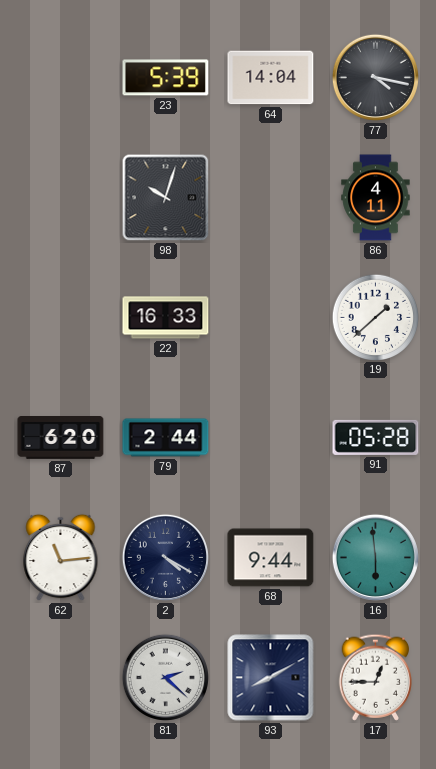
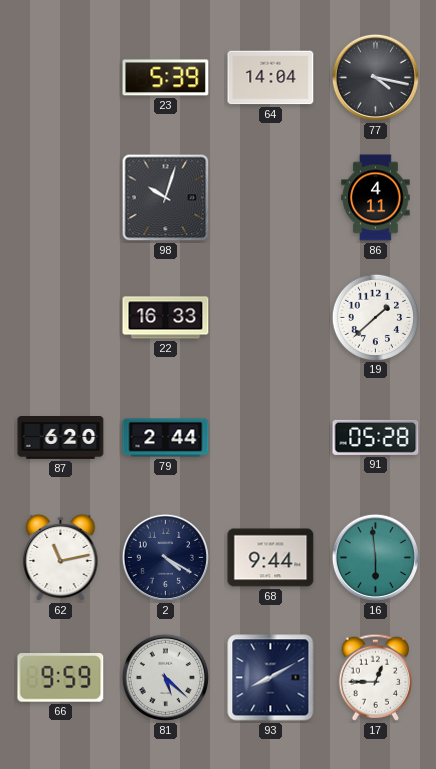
62: 11:14 -> 11:13
66: none -> 9:59
81: 2:22 -> 5:22
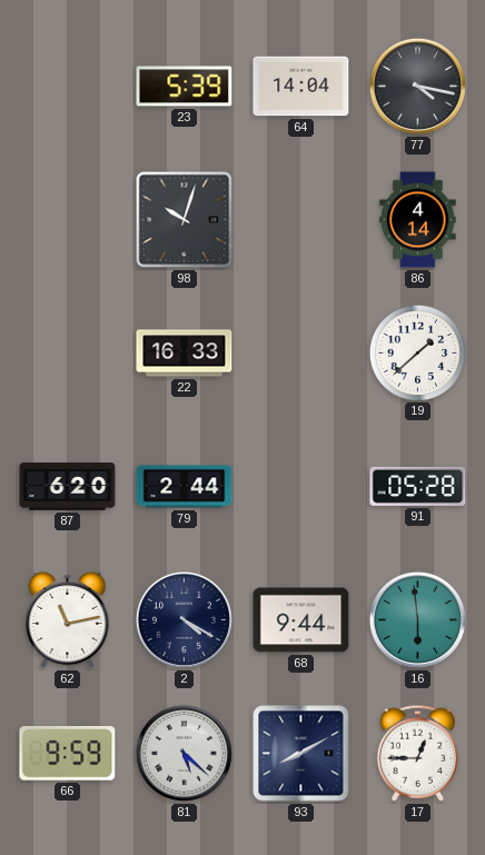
86: 4:11 -> 4:14
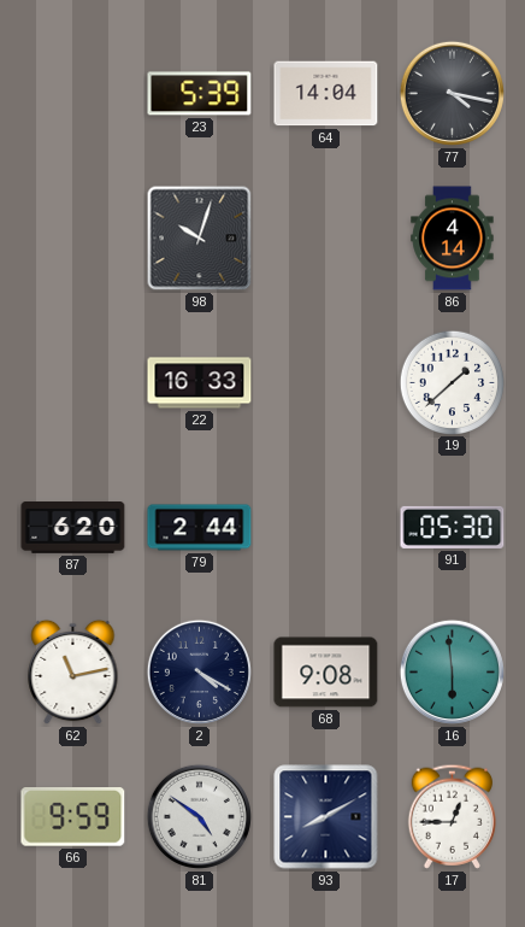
91: 05:28 -> 05:30
68: 9:44 -> 9:08
81: 5:22 -> 4:51
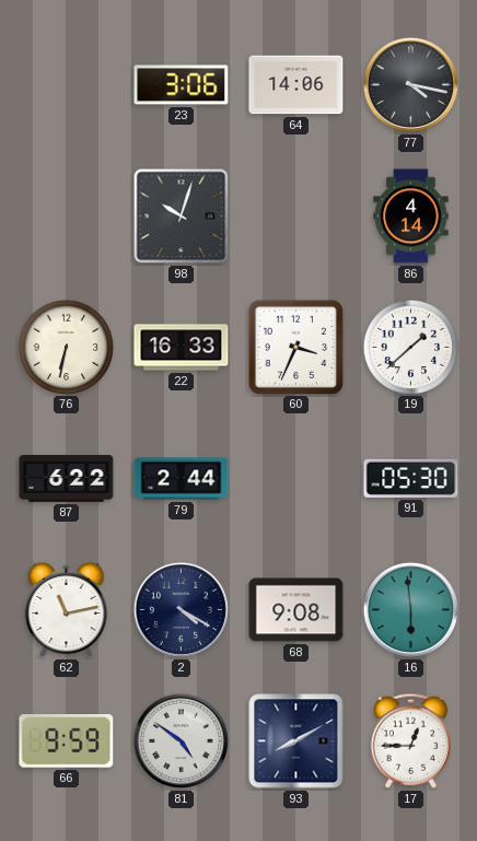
23: 5:39 -> 3:06
64: 14:04 -> 14:06
76: none -> 6:32
60: none -> 3:34
87: 6:20 -> 6:22
